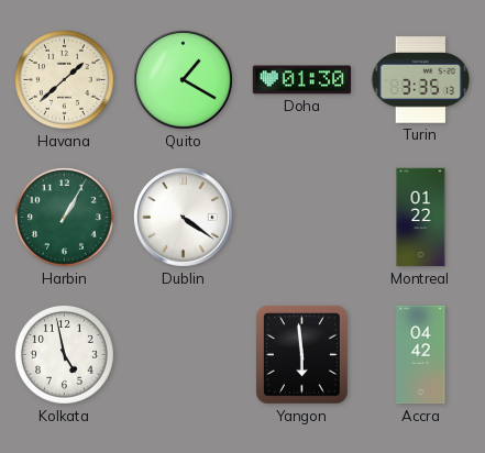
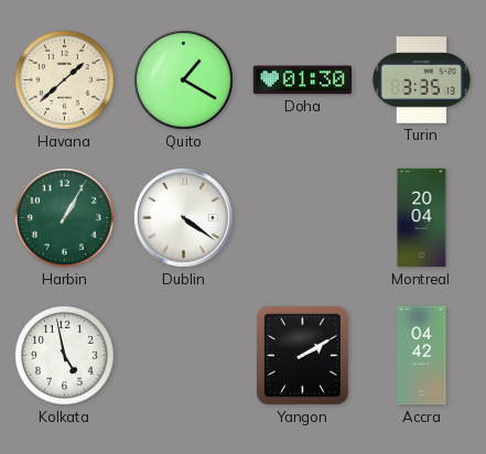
Montreal: 01:22 -> 20:04
Yangon: 5:59 -> 2:10
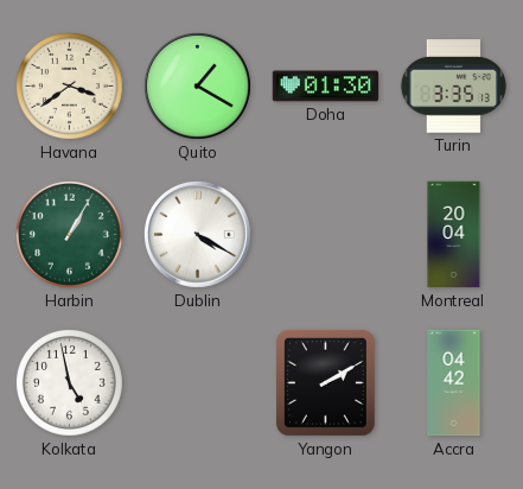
Havana: 1:38 -> 3:39
Dublin: 4:21 -> 4:20
